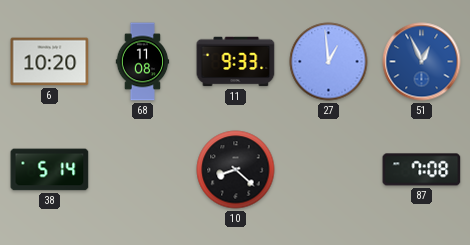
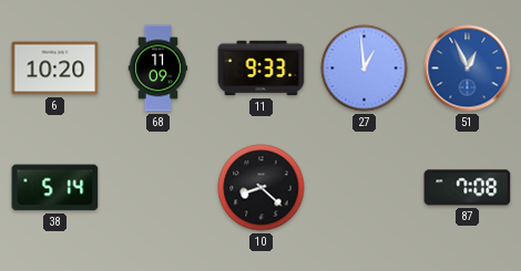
68: 11:08 -> 11:09
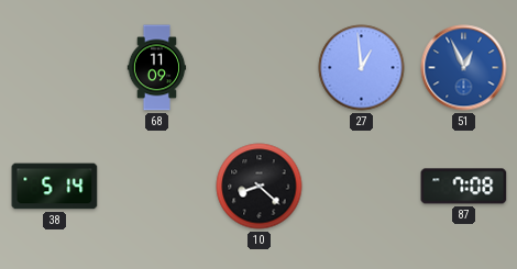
6: 10:20 -> none
11: 9:33 -> none
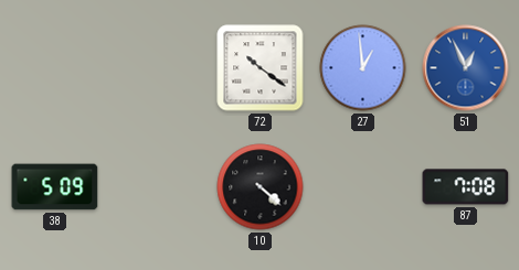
68: 11:09 -> none
72: none -> 10:21
38: 5:14 -> 5:09
10: 8:22 -> 4:22
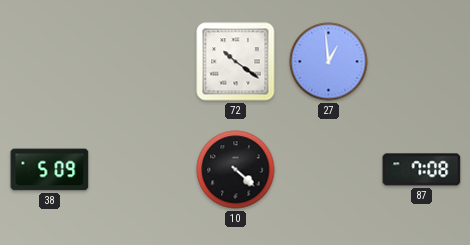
51: 12:56 -> none
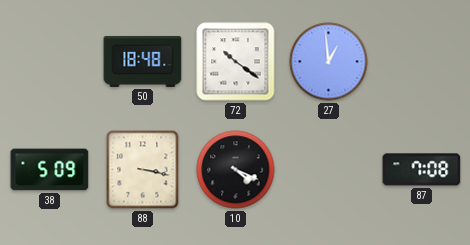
50: none -> 18:48
88: none -> 3:17
10: 4:22 -> 4:19
